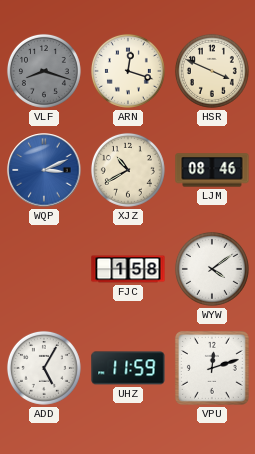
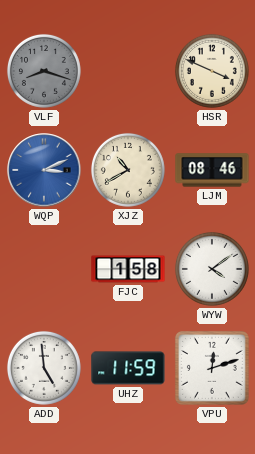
ARN: 12:18 -> none
ADD: 5:05 -> 4:59
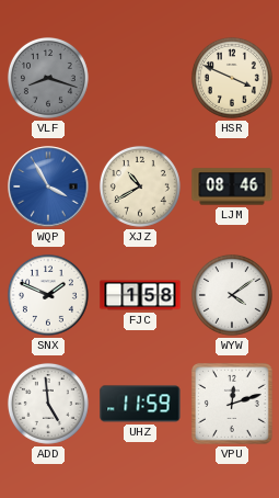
WQP: 3:11 -> 3:55
SNX: none -> 1:49
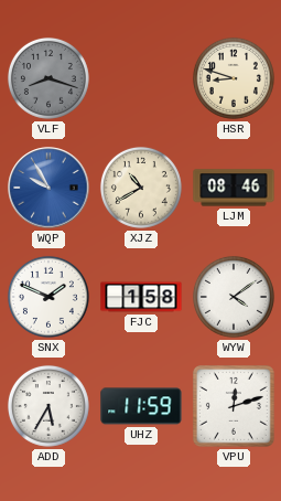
HSR: 3:49 -> 8:48
WQP: 3:55 -> 9:55
ADD: 4:59 -> 5:35
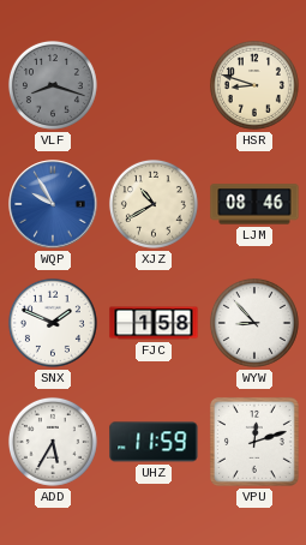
WYW: 4:09 -> 8:53
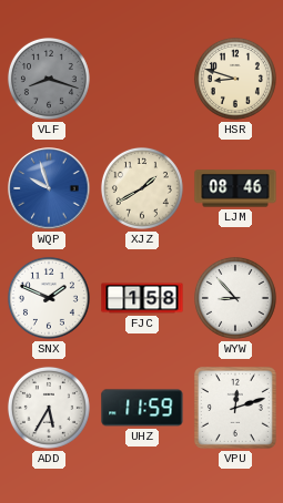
WQP: 9:55 -> 9:57
XJZ: 10:40 -> 1:40
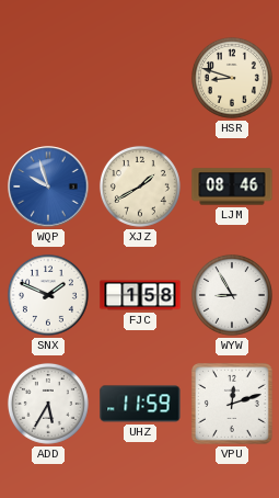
VLF: 8:18 -> none
WYW: 8:53 -> 8:55
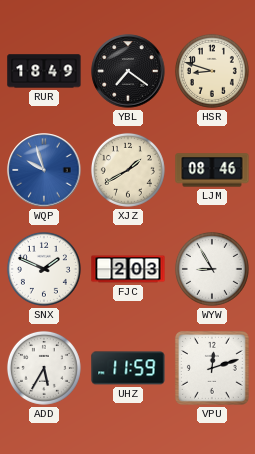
RUR: none -> 18:49
YBL: none -> 7:21
FJC: 1:58 -> 2:03
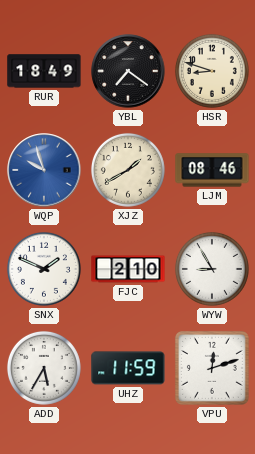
FJC: 2:03 -> 2:10
